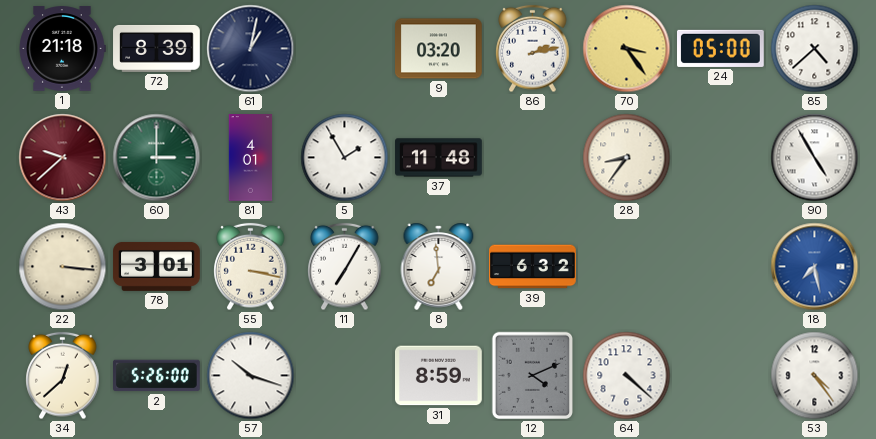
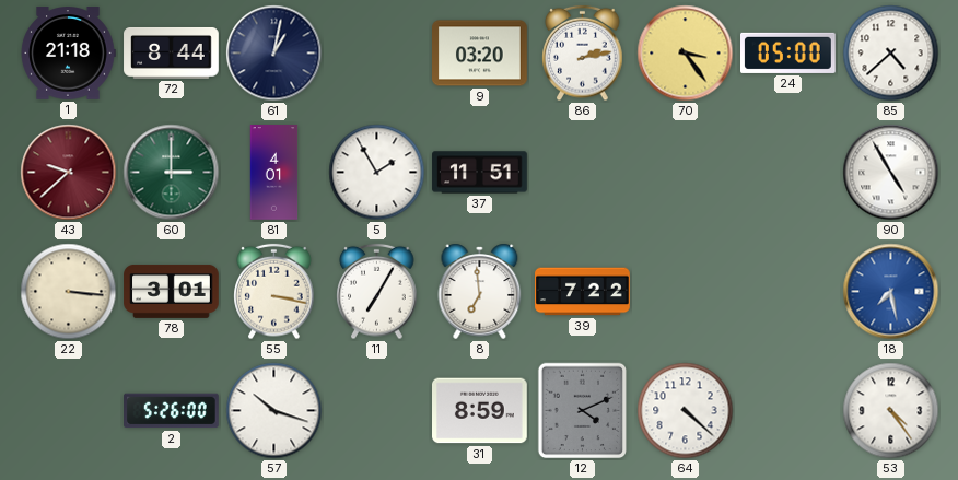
72: 8:39 -> 8:44
37: 11:48 -> 11:51
28: 8:36 -> none
39: 6:32 -> 7:22
34: 12:38 -> none
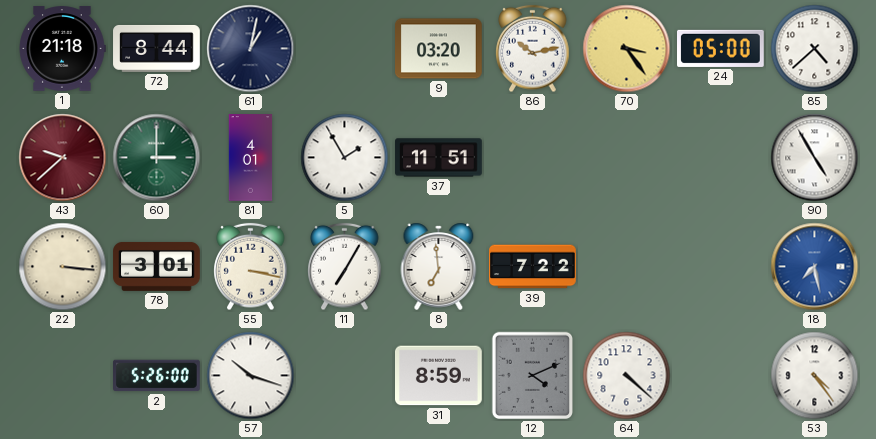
86: 2:13 -> 10:13
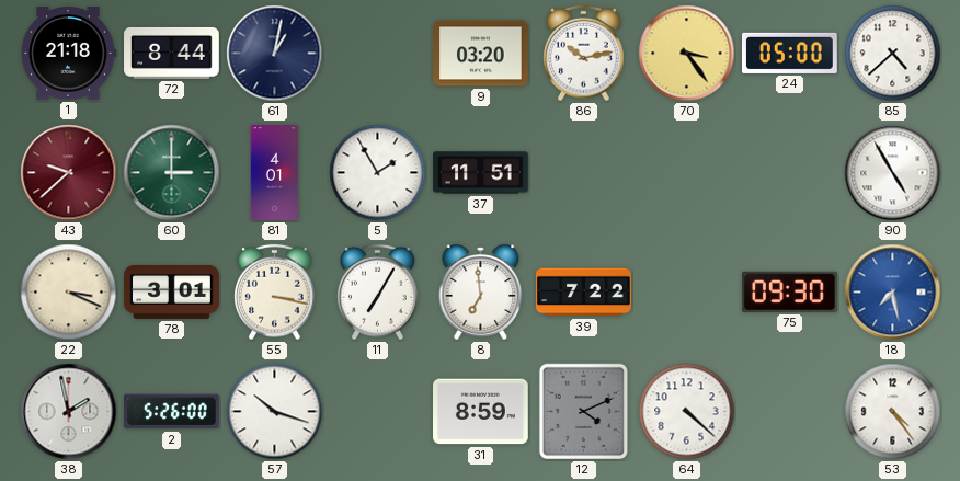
22: 3:16 -> 3:19
75: none -> 09:30
38: none -> 1:58
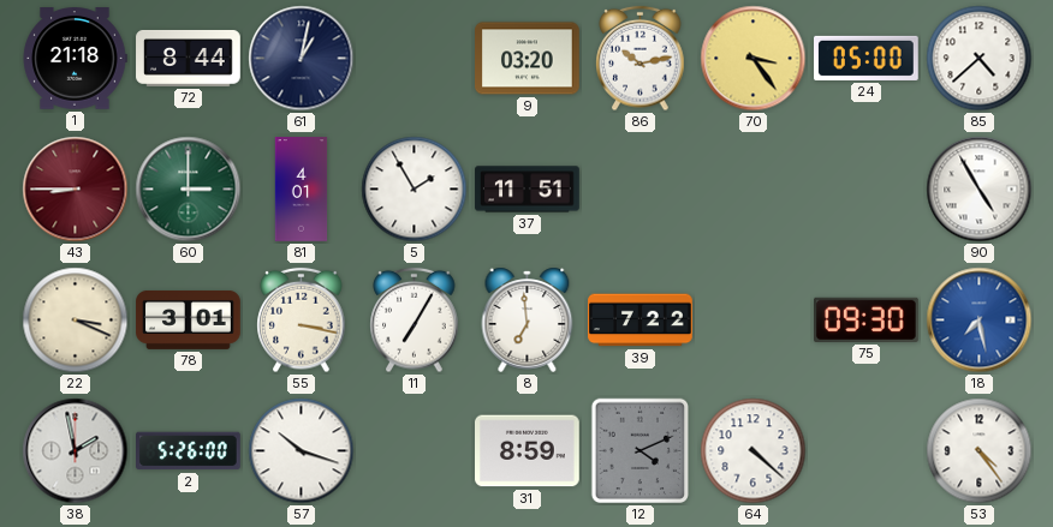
43: 9:38 -> 8:45
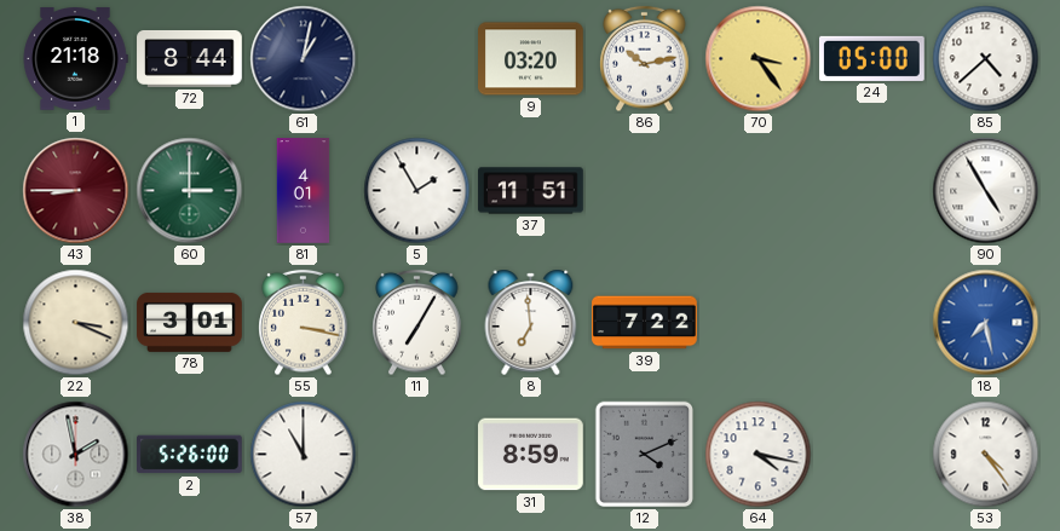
75: 09:30 -> none
57: 10:18 -> 11:00
64: 4:22 -> 4:17
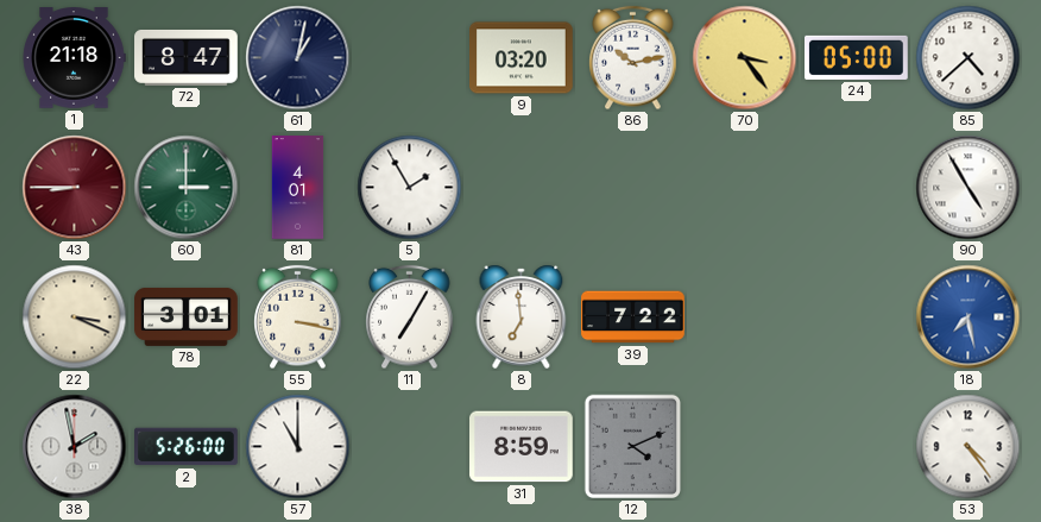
72: 8:44 -> 8:47
37: 11:51 -> none
64: 4:17 -> none
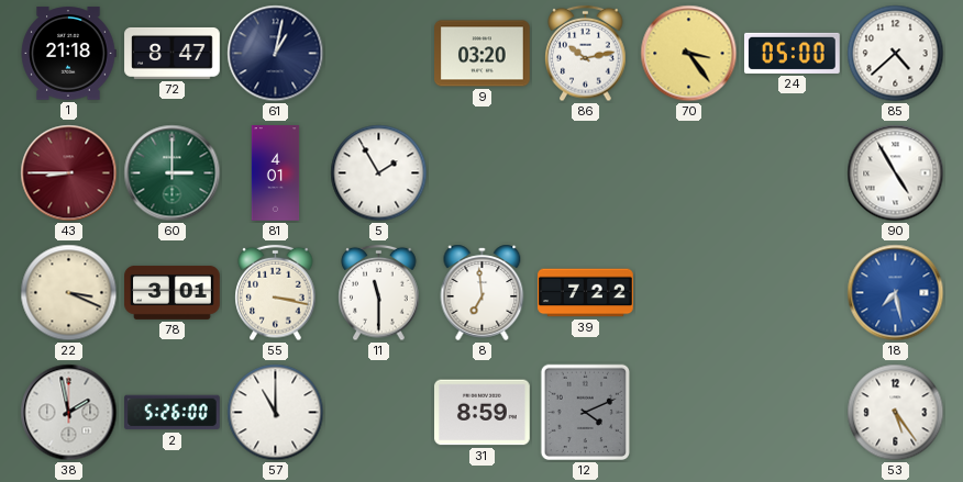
11: 7:05 -> 11:30
53: 4:24 -> 5:24
